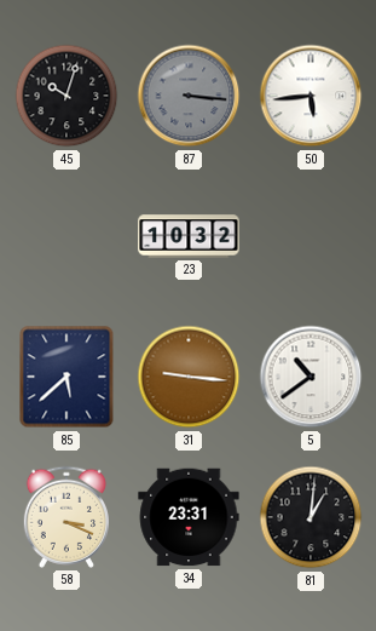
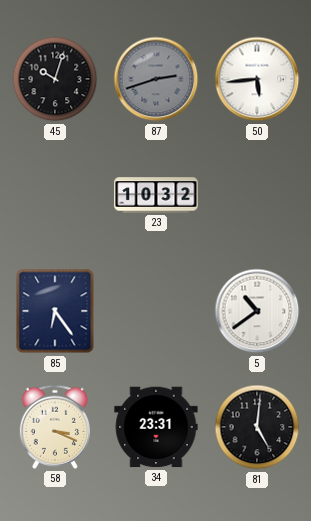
87: 3:16 -> 2:42
85: 5:38 -> 6:24
31: 9:16 -> none
81: 1:01 -> 5:01
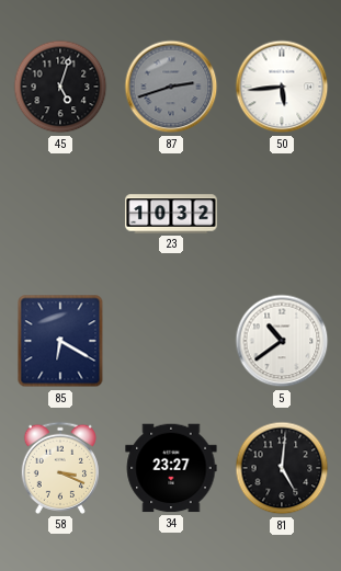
45: 10:03 -> 5:03
85: 6:24 -> 6:20
34: 23:31 -> 23:27
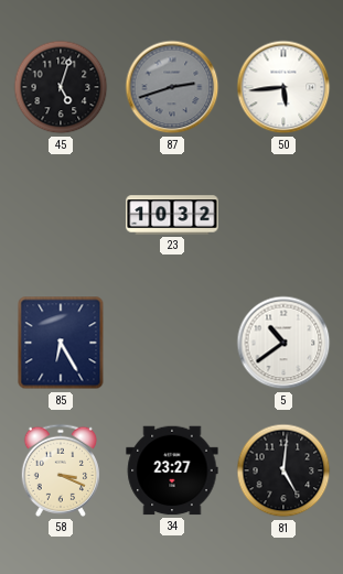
85: 6:20 -> 6:25
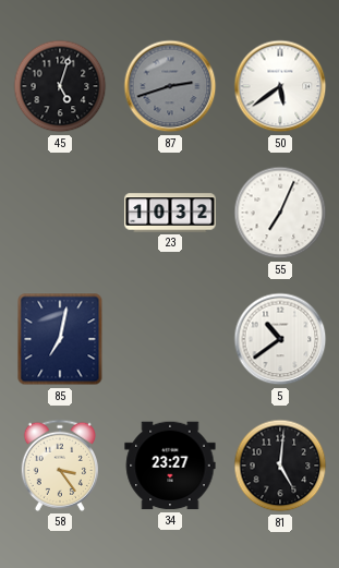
50: 5:44 -> 5:39
55: none -> 7:04
85: 6:25 -> 7:02
58: 3:19 -> 3:24
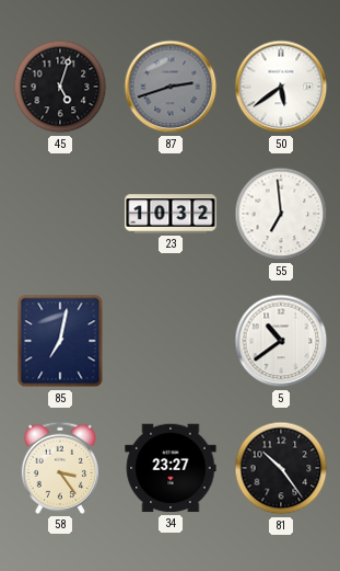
55: 7:04 -> 6:59
81: 5:01 -> 10:24
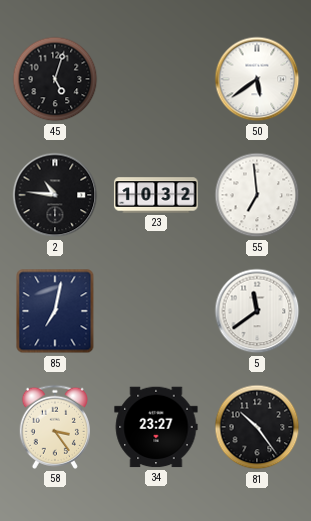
87: 2:42 -> none
2: none -> 10:46
5: 10:39 -> 11:39
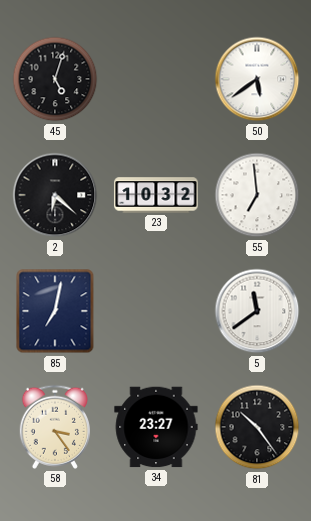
2: 10:46 -> 6:22
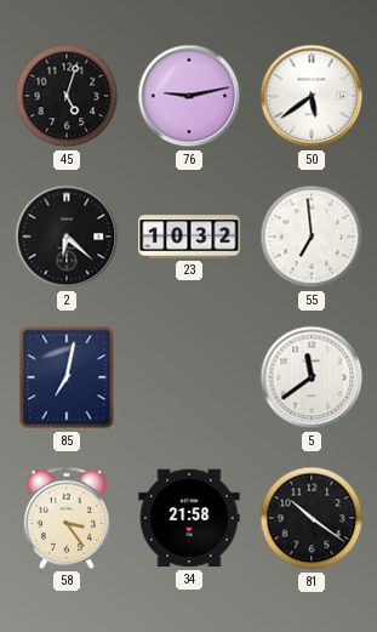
76: none -> 9:13
34: 23:27 -> 21:58
81: 10:24 -> 10:21
